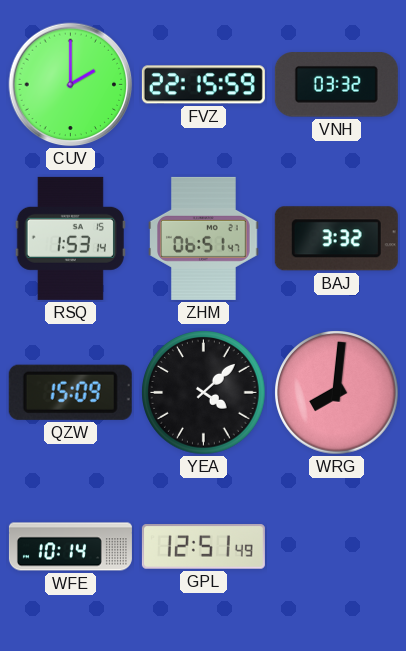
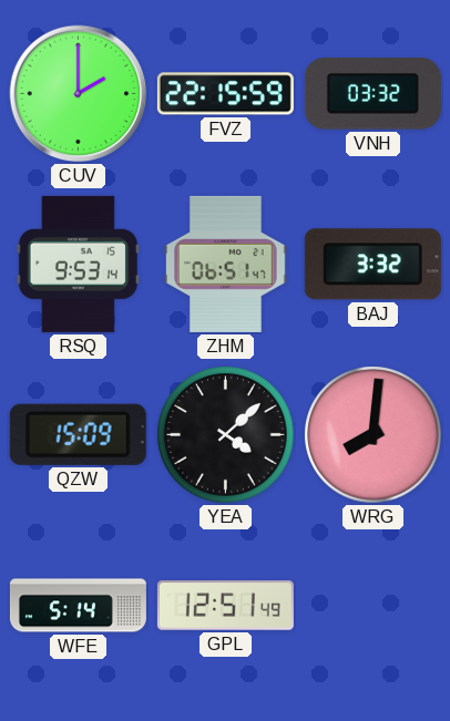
RSQ: 1:53 -> 9:53
WFE: 10:14 -> 5:14
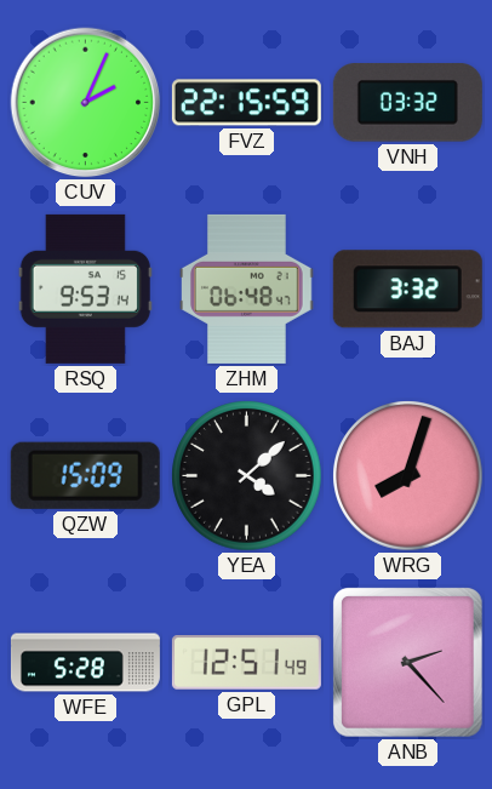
CUV: 2:00 -> 2:04
ZHM: 06:51 -> 06:48
WRG: 8:01 -> 8:03
WFE: 5:14 -> 5:28
ANB: none -> 2:23
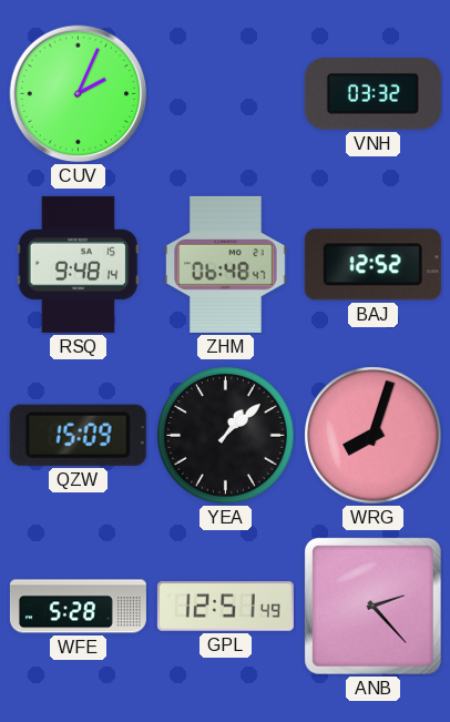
FVZ: 22:15 -> none
RSQ: 9:53 -> 9:48
BAJ: 3:32 -> 12:52
YEA: 4:08 -> 1:08
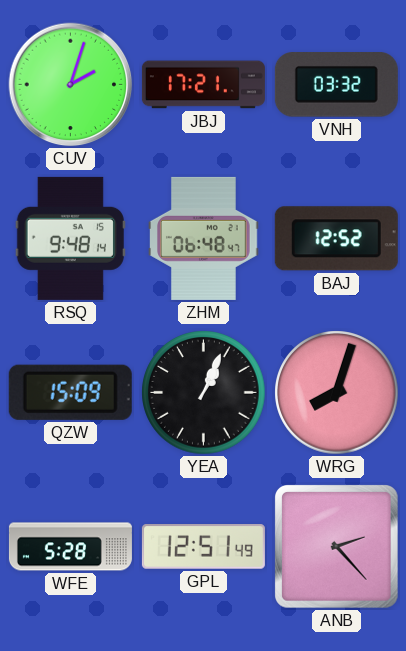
CUV: 2:04 -> 2:03
JBJ: none -> 17:21
YEA: 1:08 -> 1:04
